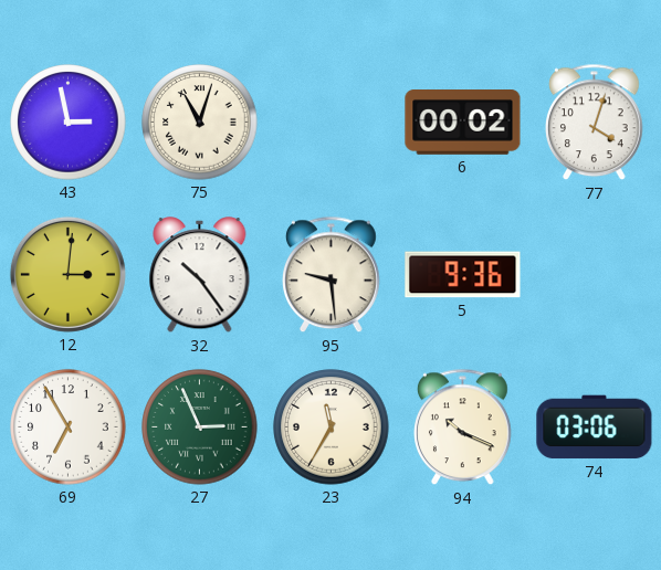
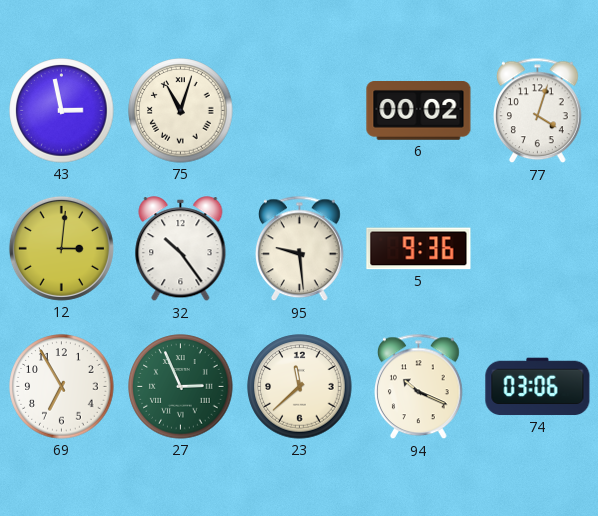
23: 11:35 -> 11:38
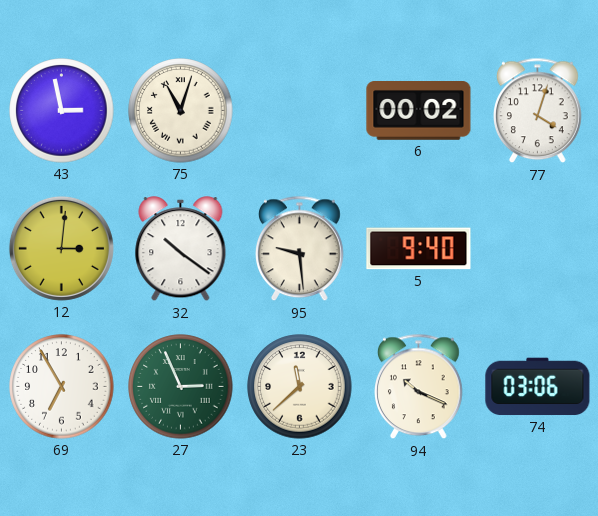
32: 10:24 -> 10:21
5: 9:36 -> 9:40
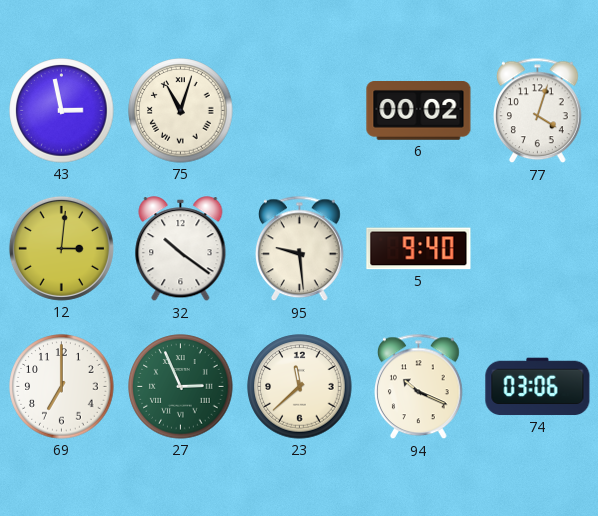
69: 6:55 -> 7:00
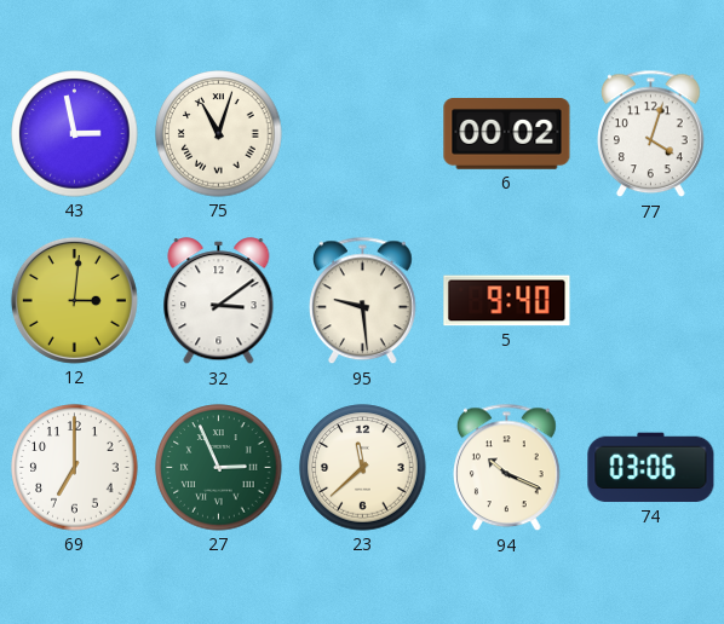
32: 10:21 -> 3:09
